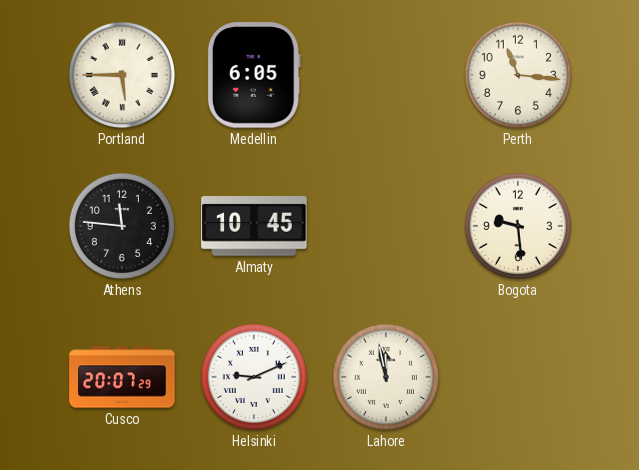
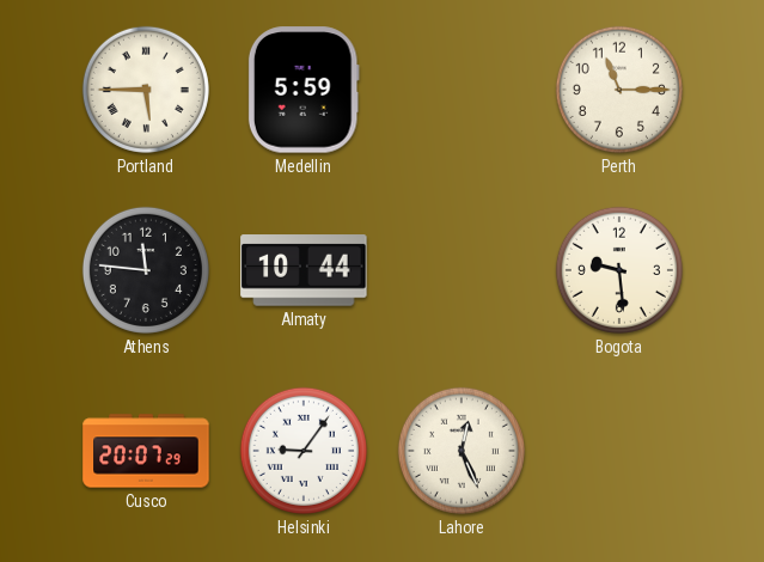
Medellin: 6:05 -> 5:59
Perth: 11:16 -> 11:15
Almaty: 10:45 -> 10:44
Helsinki: 9:11 -> 9:06
Lahore: 11:58 -> 12:26
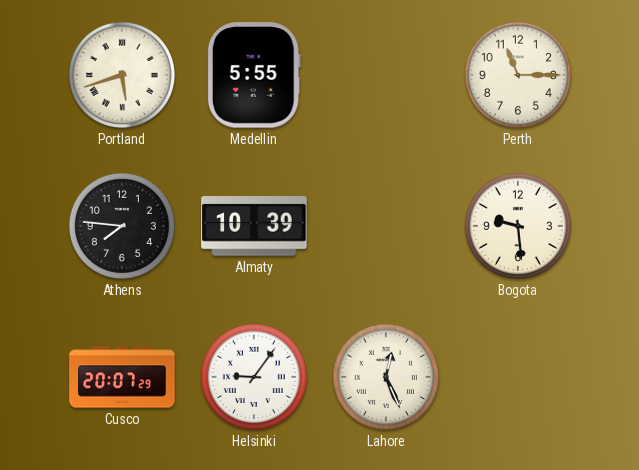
Portland: 5:45 -> 5:42
Medellin: 5:59 -> 5:55
Athens: 11:46 -> 7:46
Almaty: 10:44 -> 10:39
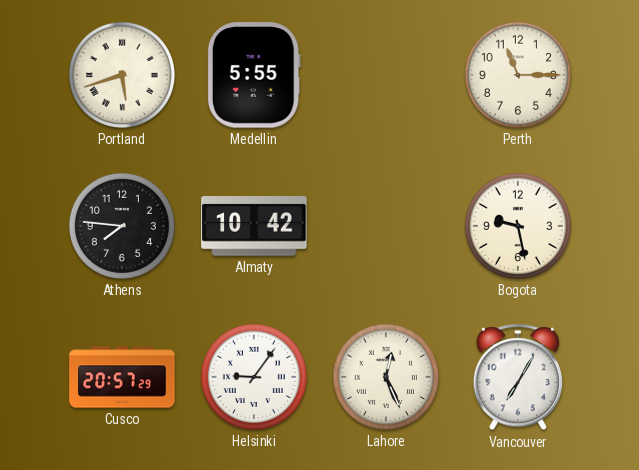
Almaty: 10:39 -> 10:42
Bogota: 9:29 -> 9:28
Cusco: 20:07 -> 20:57
Vancouver: none -> 7:05
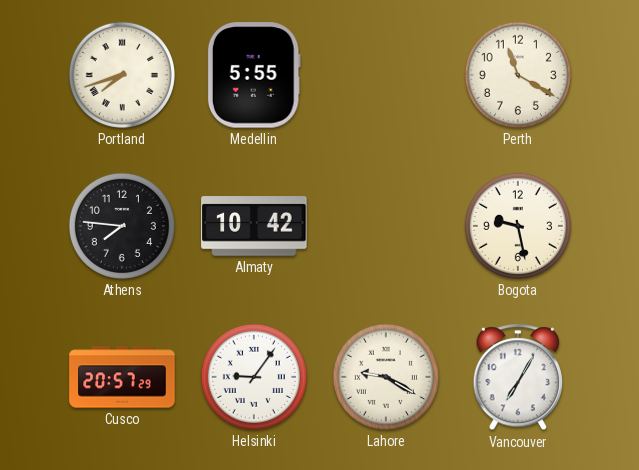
Portland: 5:42 -> 7:42
Perth: 11:15 -> 11:20
Lahore: 12:26 -> 9:20
